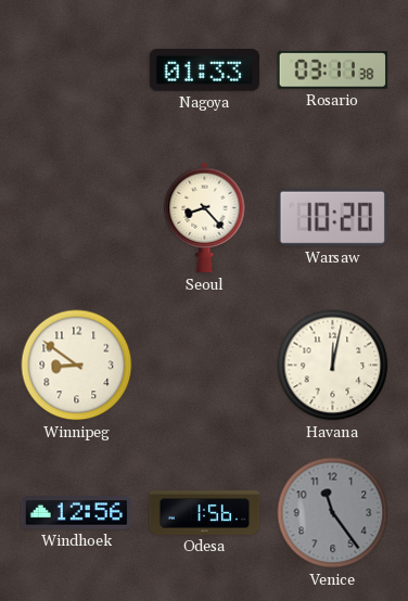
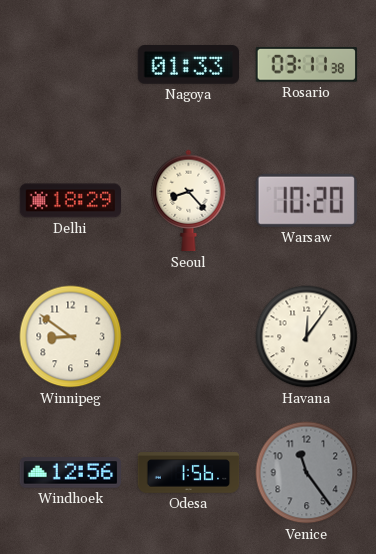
Delhi: none -> 18:29
Havana: 12:02 -> 12:06
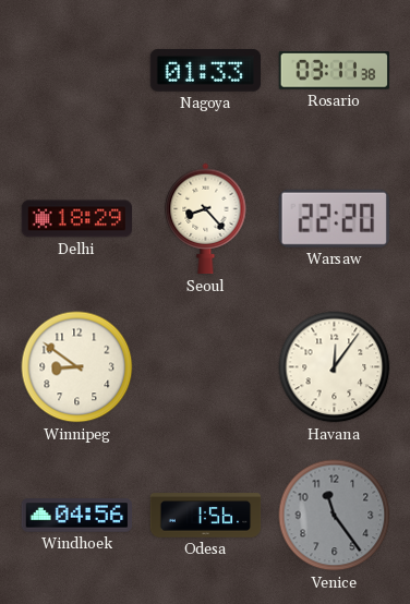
Warsaw: 10:20 -> 22:20
Windhoek: 12:56 -> 04:56
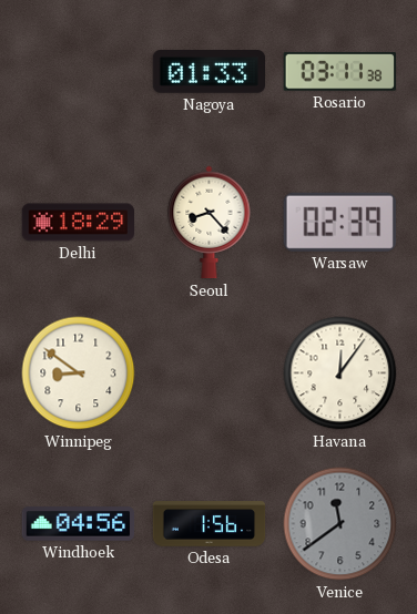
Warsaw: 22:20 -> 02:39
Venice: 11:24 -> 11:39
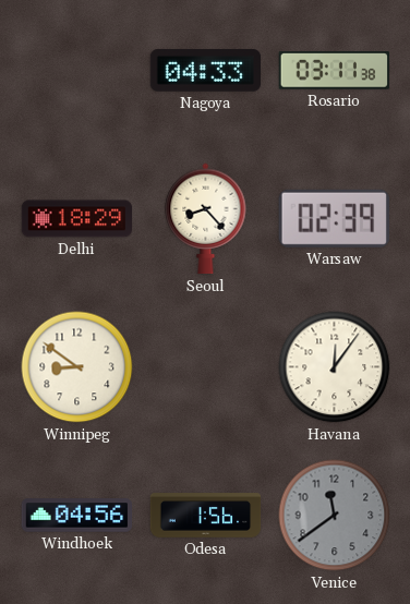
Nagoya: 01:33 -> 04:33
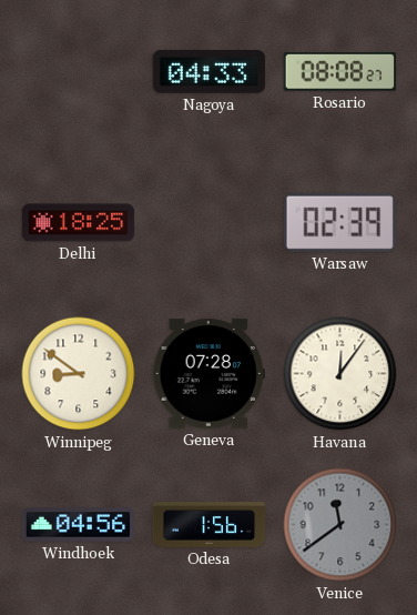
Rosario: 03:11 -> 08:08
Delhi: 18:29 -> 18:25
Seoul: 8:23 -> none
Geneva: none -> 07:28
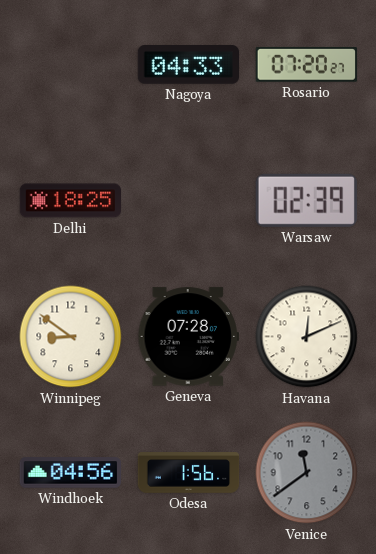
Rosario: 08:08 -> 07:20
Havana: 12:06 -> 12:11
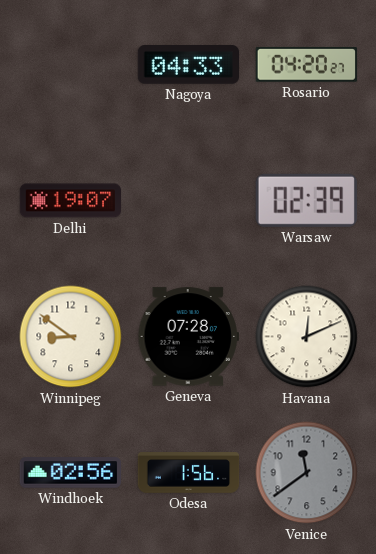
Rosario: 07:20 -> 04:20
Delhi: 18:25 -> 19:07
Windhoek: 04:56 -> 02:56
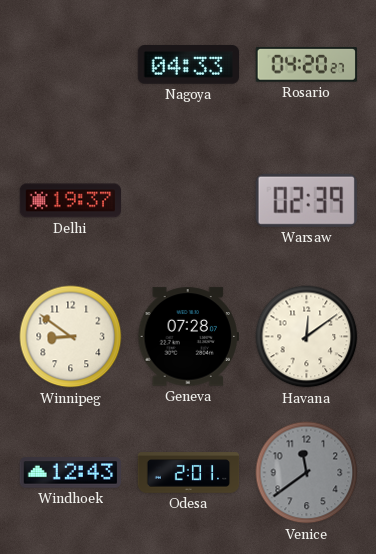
Delhi: 19:07 -> 19:37
Havana: 12:11 -> 12:09
Windhoek: 02:56 -> 12:43
Odesa: 1:56 -> 2:01
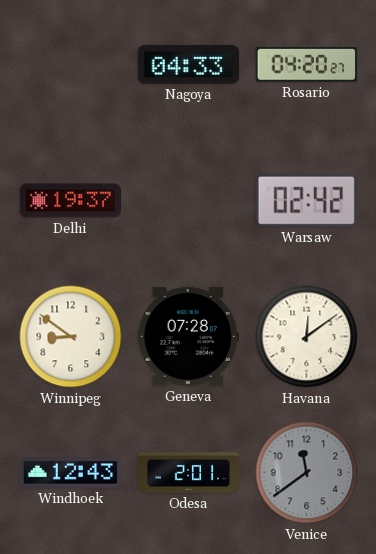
Warsaw: 02:39 -> 02:42
